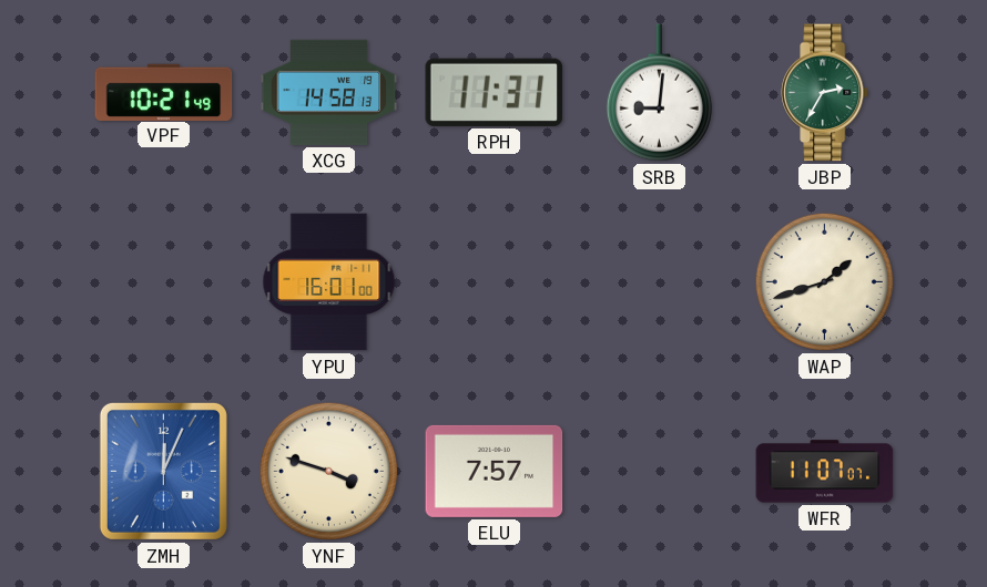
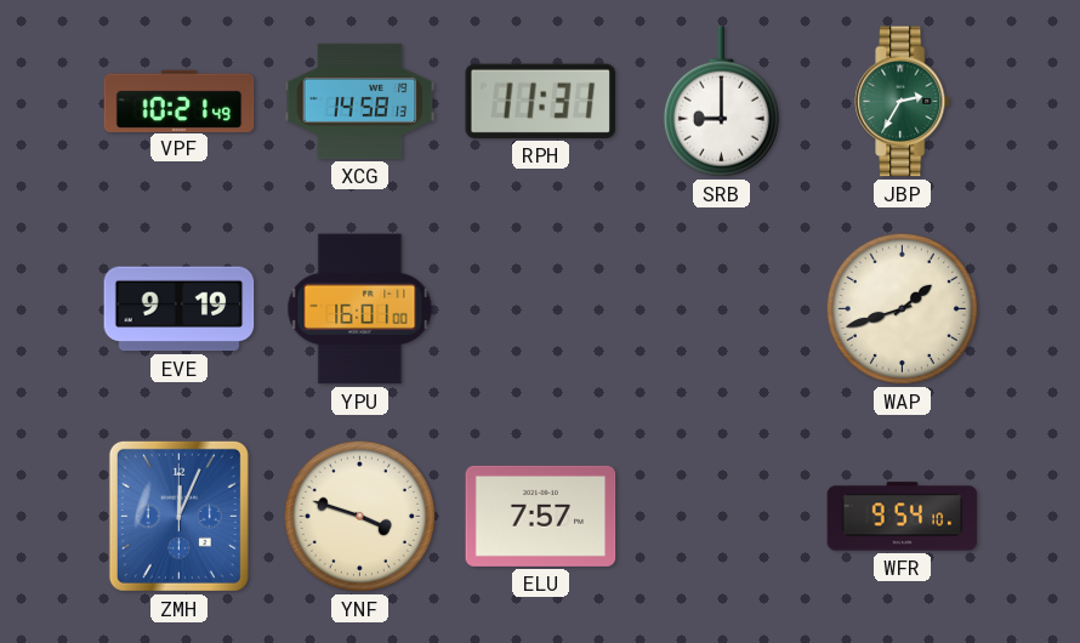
SRB: 9:01 -> 9:00
EVE: none -> 9:19
WFR: 11:07 -> 9:54
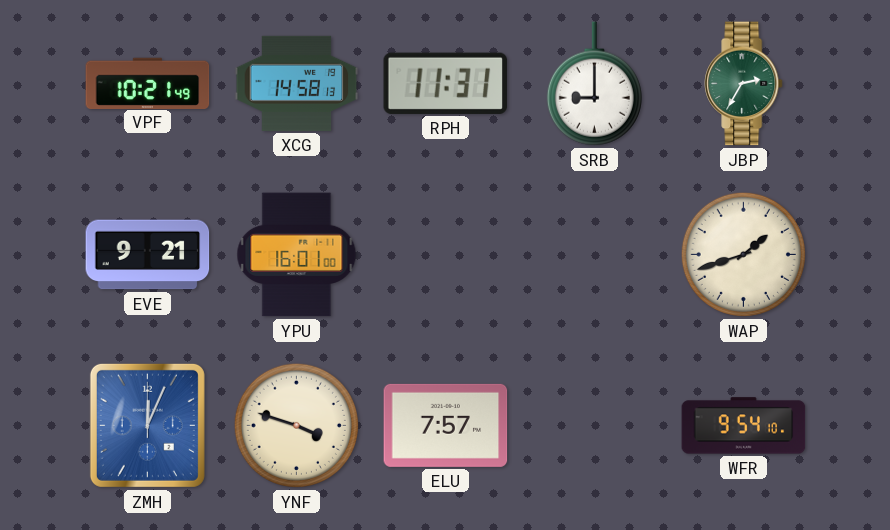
EVE: 9:19 -> 9:21
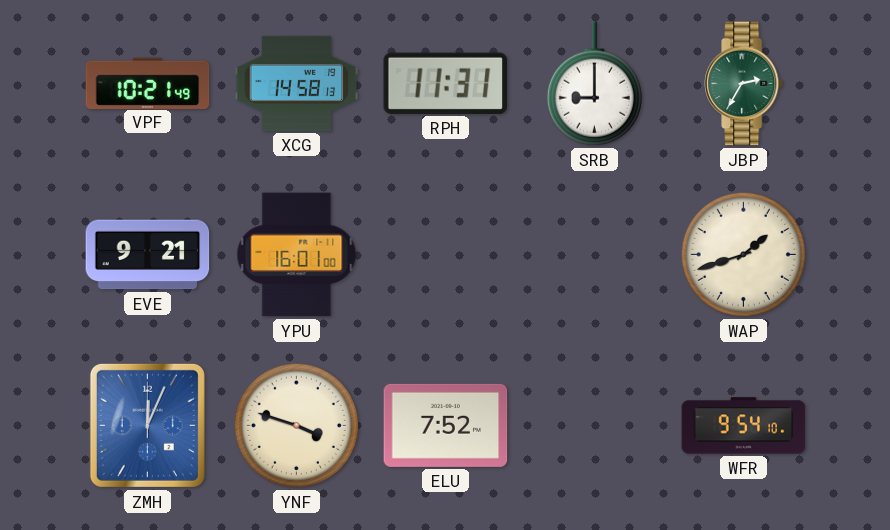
ELU: 7:57 -> 7:52
